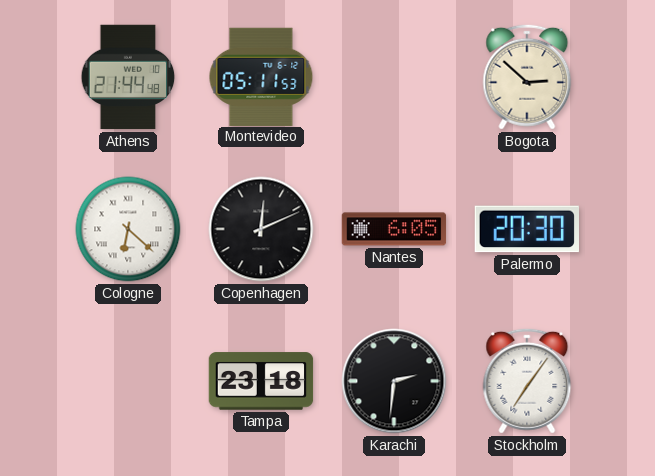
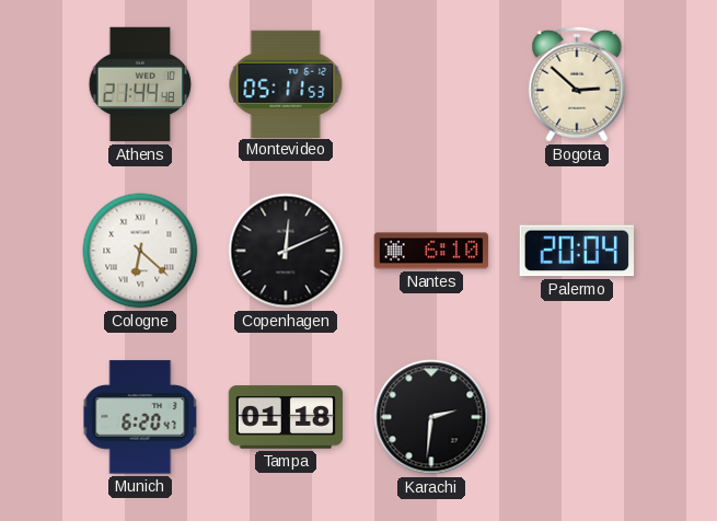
Nantes: 6:05 -> 6:10
Palermo: 20:30 -> 20:04
Munich: none -> 6:20
Tampa: 23:18 -> 01:18
Stockholm: 7:06 -> none
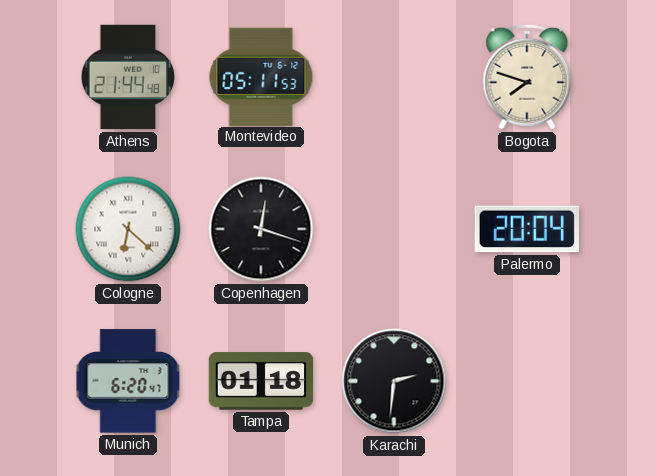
Bogota: 2:52 -> 7:48
Copenhagen: 12:11 -> 12:18
Nantes: 6:10 -> none
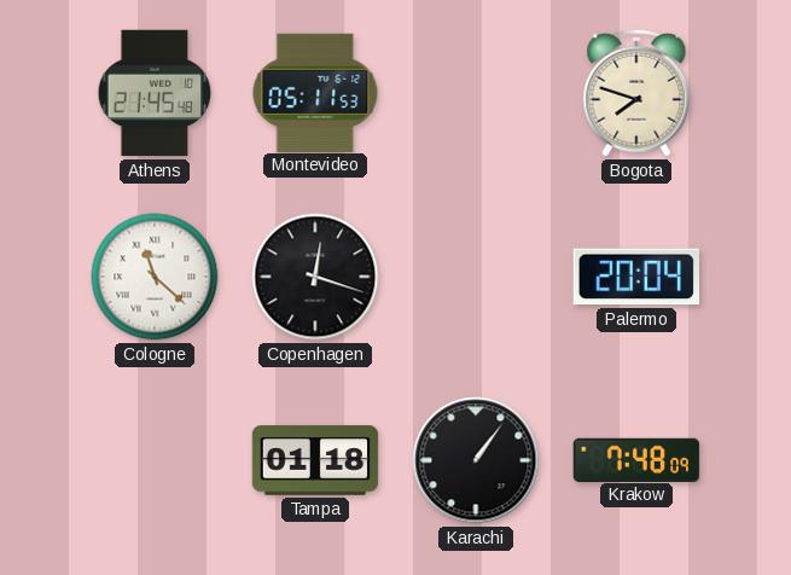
Athens: 21:44 -> 21:45
Cologne: 6:22 -> 11:22
Munich: 6:20 -> none
Karachi: 2:31 -> 1:06
Krakow: none -> 7:48
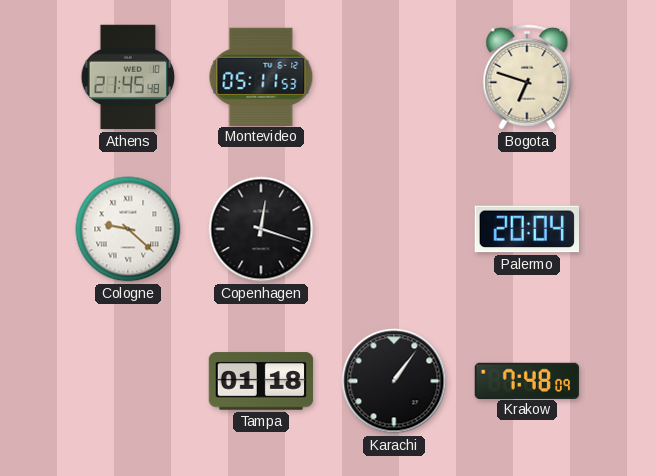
Bogota: 7:48 -> 6:48
Cologne: 11:22 -> 9:22
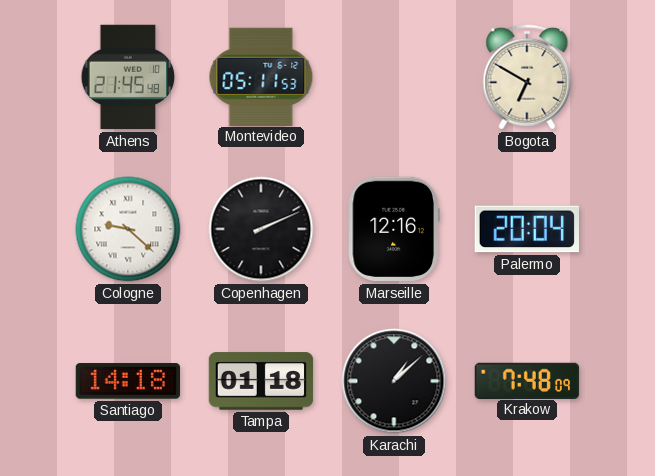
Bogota: 6:48 -> 6:50
Copenhagen: 12:18 -> 2:11
Marseille: none -> 12:16
Santiago: none -> 14:18
Karachi: 1:06 -> 1:08
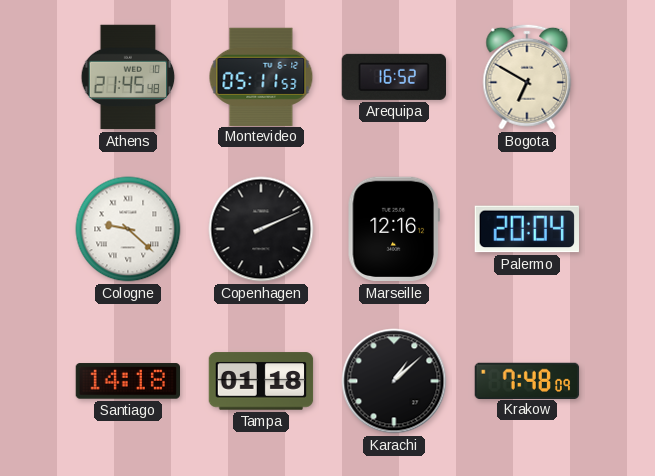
Arequipa: none -> 16:52
